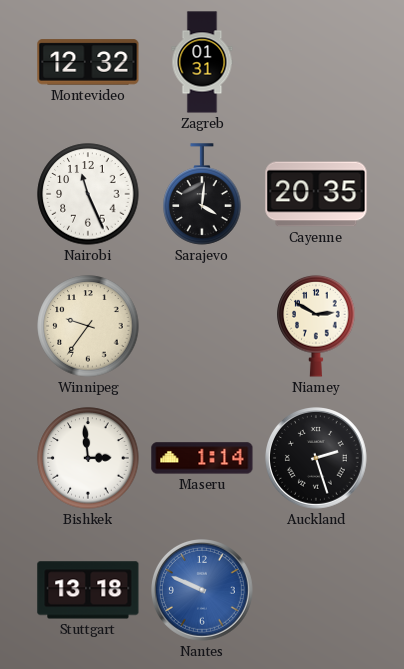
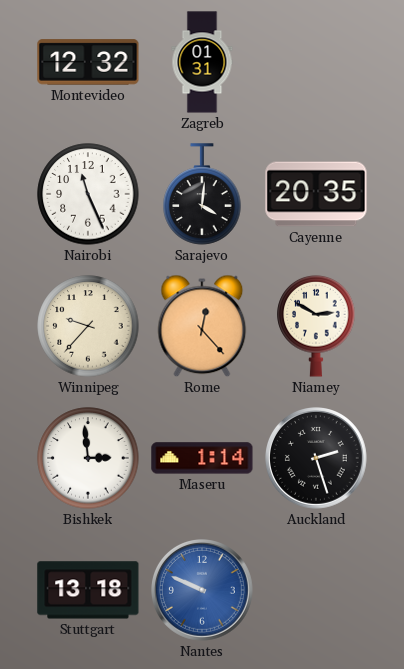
Winnipeg: 9:36 -> 9:37
Rome: none -> 12:23
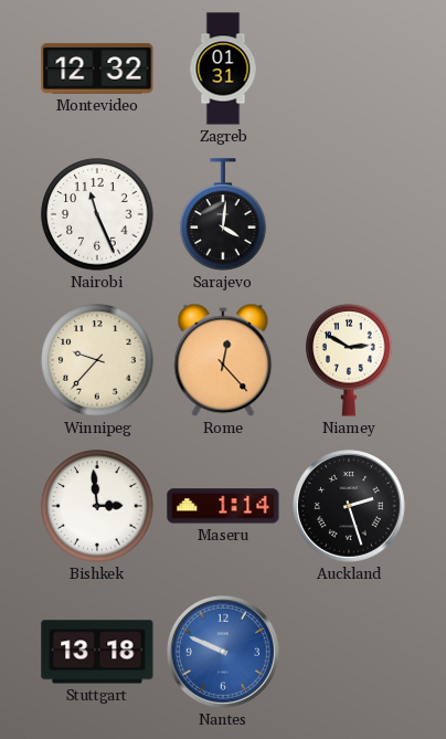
Cayenne: 20:35 -> none
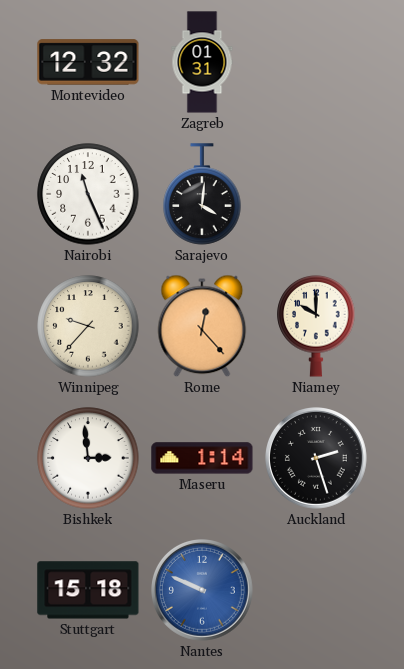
Niamey: 2:50 -> 10:00
Stuttgart: 13:18 -> 15:18
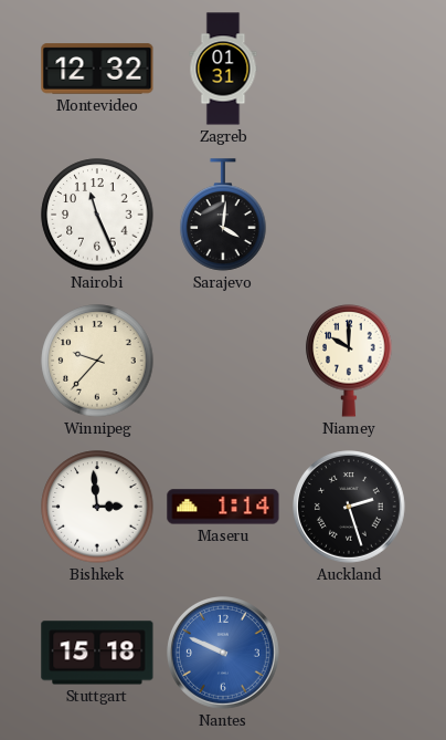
Rome: 12:23 -> none
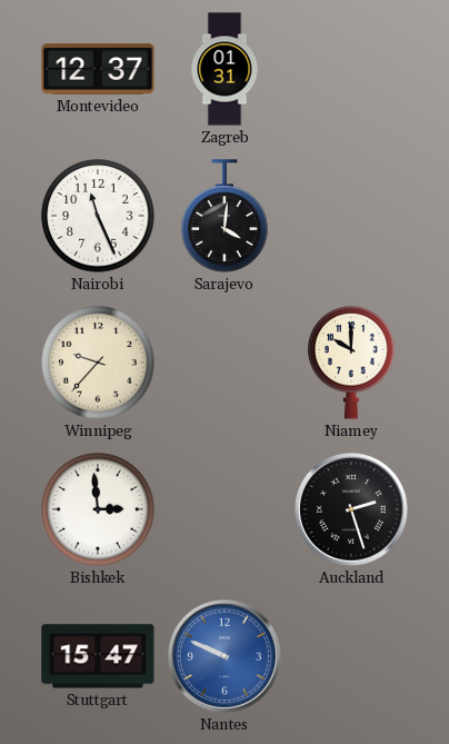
Montevideo: 12:32 -> 12:37
Maseru: 1:14 -> none
Stuttgart: 15:18 -> 15:47
